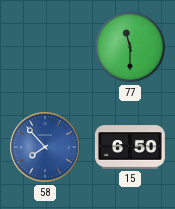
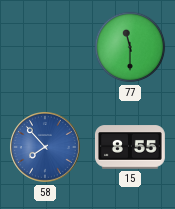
15: 6:50 -> 8:55
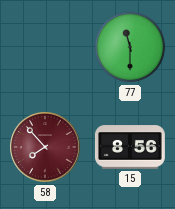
58 dial: blue -> burgundy
15: 8:55 -> 8:56
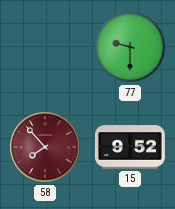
77: 11:30 -> 9:30
15: 8:56 -> 9:52
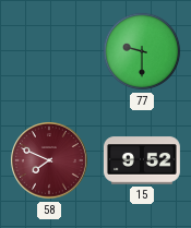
58: 7:53 -> 7:49
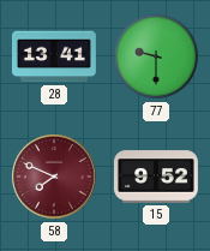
28: none -> 13:41
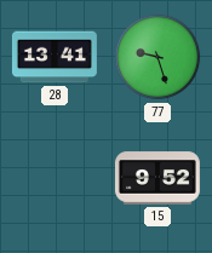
77: 9:30 -> 9:27
58: 7:49 -> none
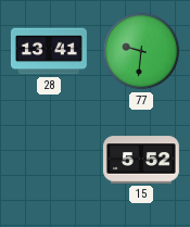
77: 9:27 -> 9:31
15: 9:52 -> 5:52
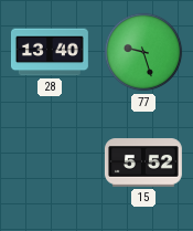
28: 13:41 -> 13:40
77: 9:31 -> 9:27
